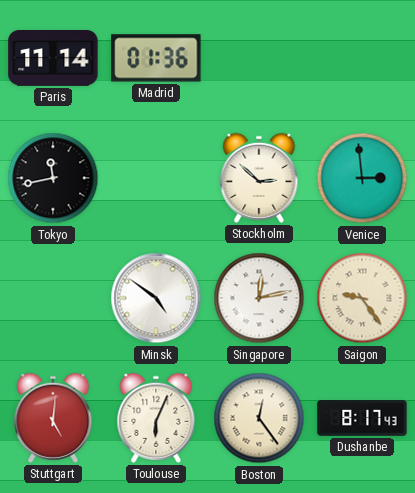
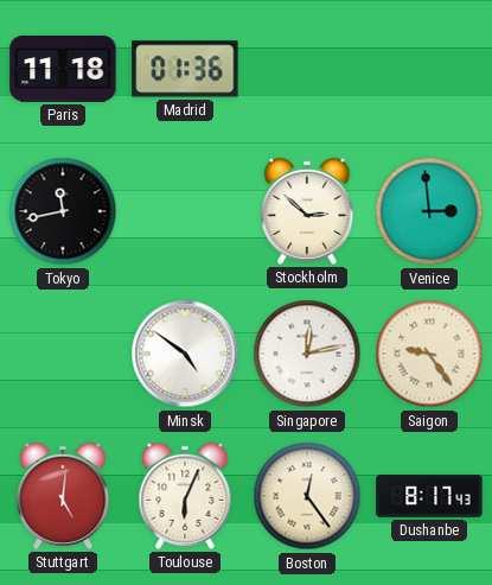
Paris: 11:14 -> 11:18
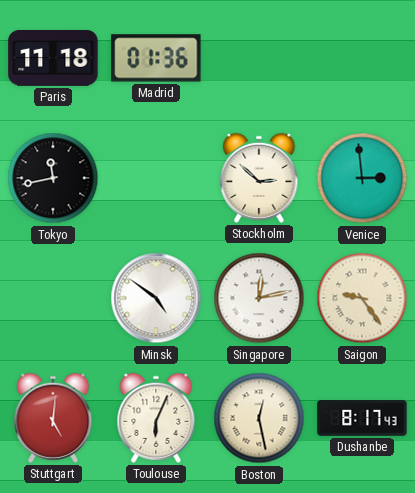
Boston: 12:24 -> 12:28
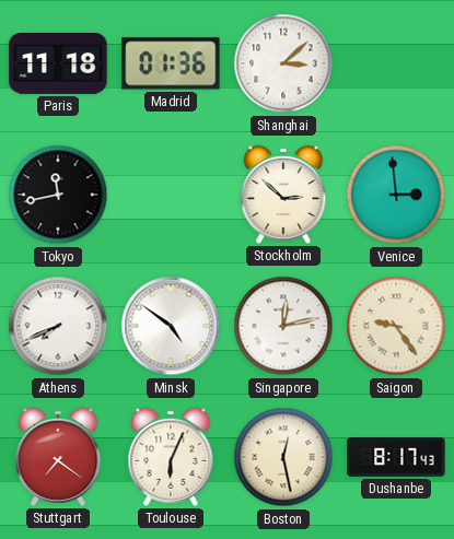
Shanghai: none -> 3:08
Athens: none -> 7:41
Stuttgart: 5:01 -> 7:21
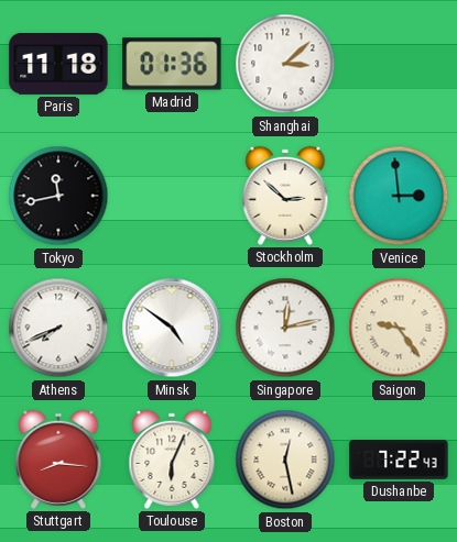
Stuttgart: 7:21 -> 8:16
Dushanbe: 8:17 -> 7:22
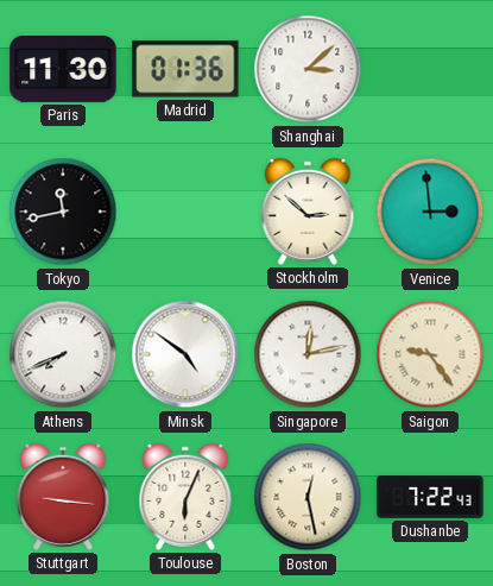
Paris: 11:18 -> 11:30
Stuttgart: 8:16 -> 9:16
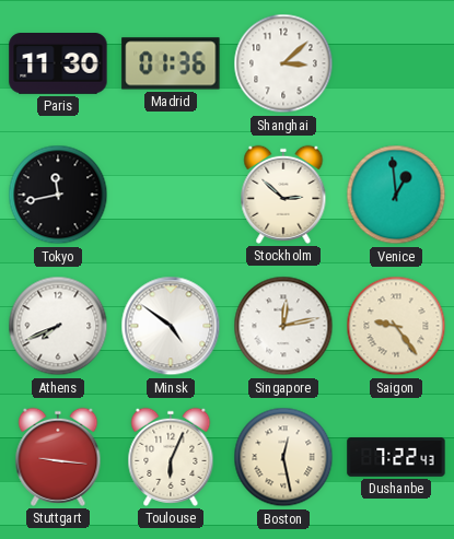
Venice: 2:59 -> 12:59
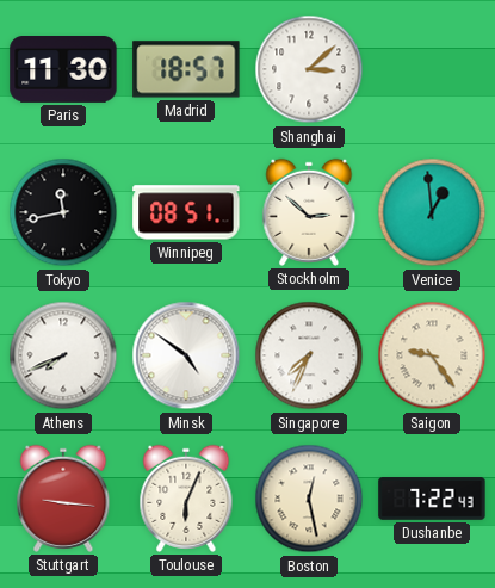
Madrid: 01:36 -> 18:57
Winnipeg: none -> 08:51
Singapore: 12:13 -> 7:34
